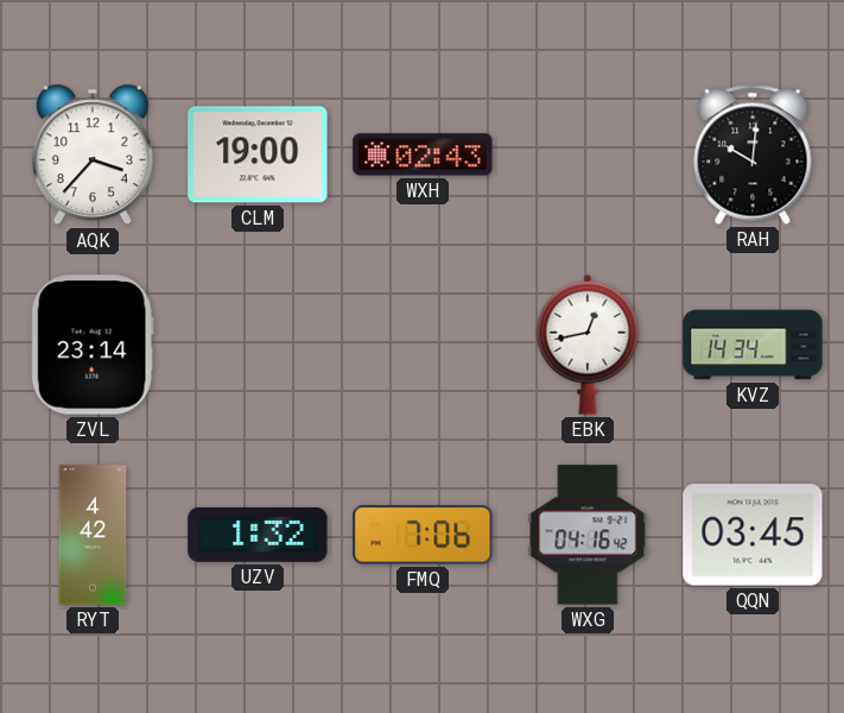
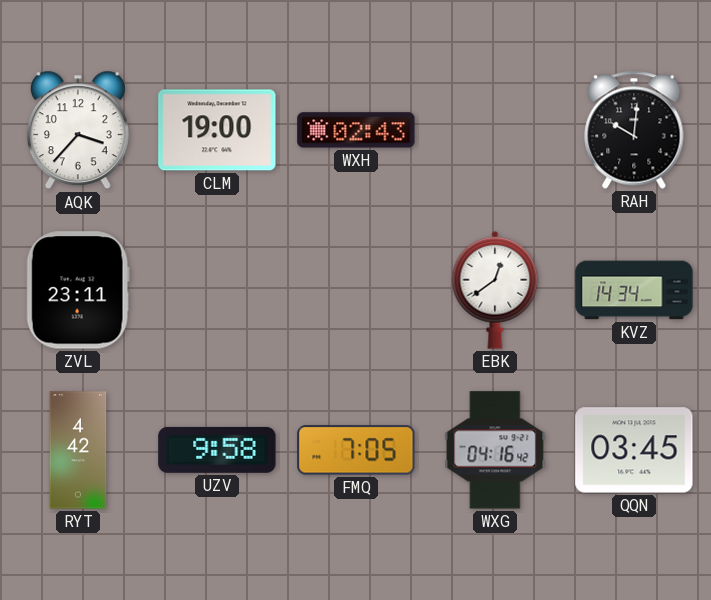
ZVL: 23:14 -> 23:11
EBK: 12:43 -> 12:39
UZV: 1:32 -> 9:58
FMQ: 7:06 -> 7:05
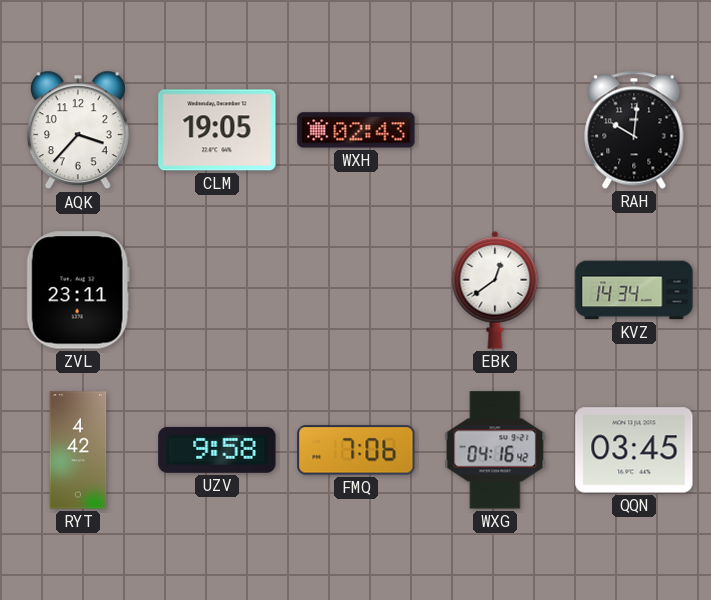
CLM: 19:00 -> 19:05
FMQ: 7:05 -> 7:06
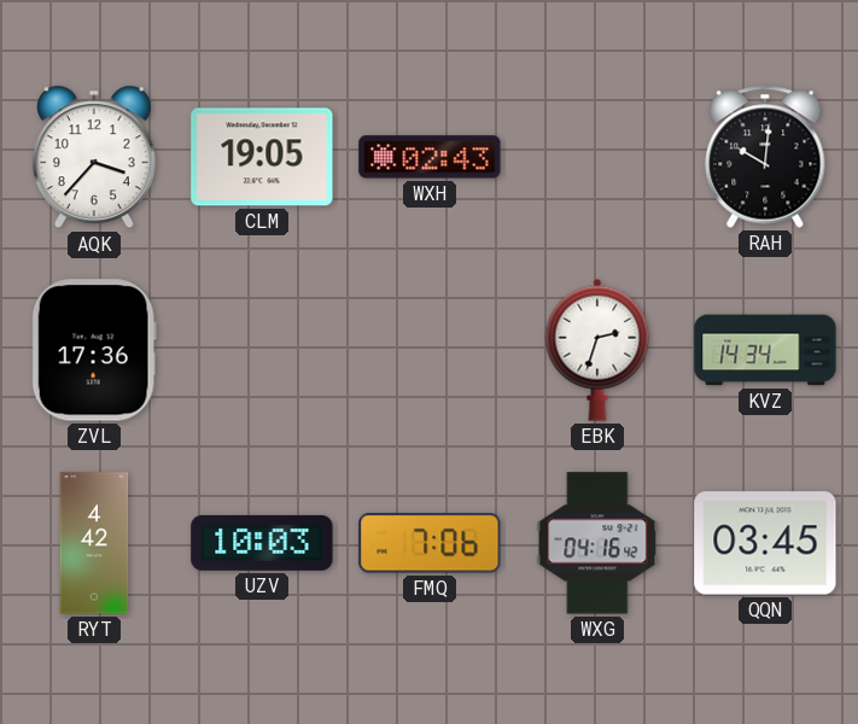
ZVL: 23:11 -> 17:36
EBK: 12:39 -> 2:33
UZV: 9:58 -> 10:03
